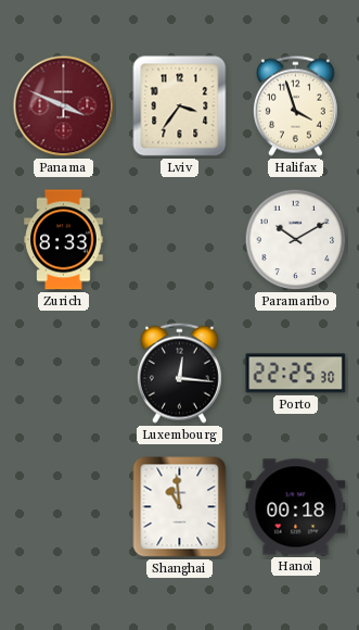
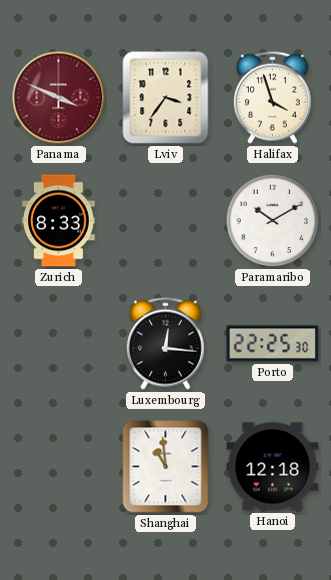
Hanoi: 00:18 -> 12:18
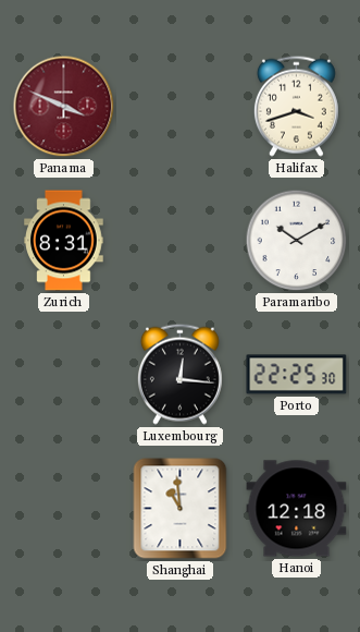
Lviv: 3:36 -> none
Halifax: 3:57 -> 3:42
Zurich: 8:33 -> 8:31
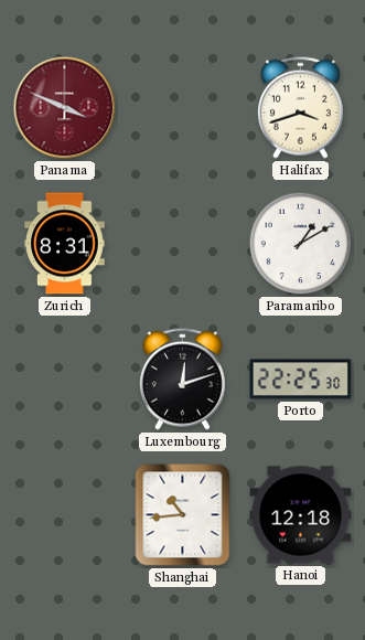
Paramaribo: 10:10 -> 1:10
Luxembourg: 12:16 -> 12:12
Shanghai: 10:59 -> 10:44
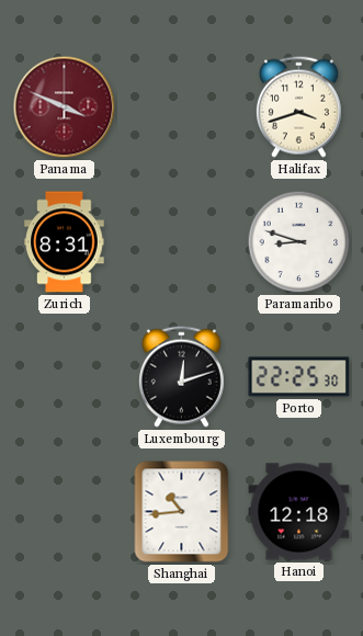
Paramaribo: 1:10 -> 8:48
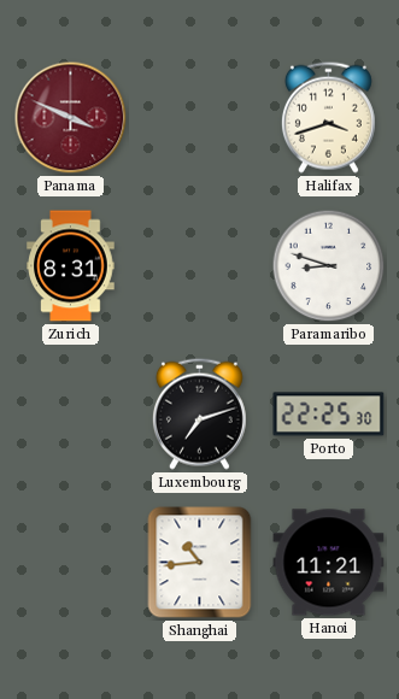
Luxembourg: 12:12 -> 7:12
Hanoi: 12:18 -> 11:21
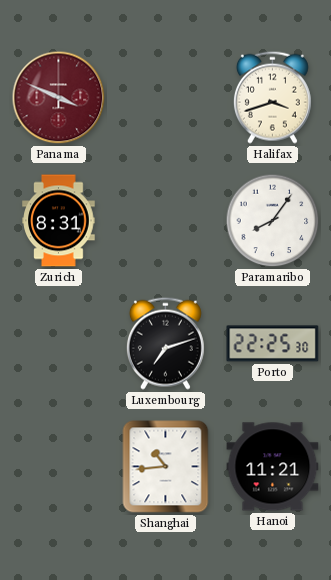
Paramaribo: 8:48 -> 8:06
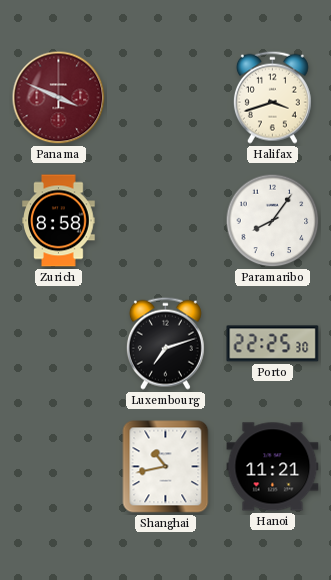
Zurich: 8:31 -> 8:58
Shanghai: 10:44 -> 10:43
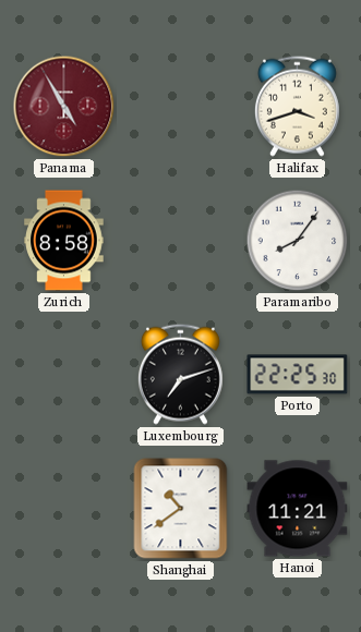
Panama: 3:49 -> 4:55
Shanghai: 10:43 -> 10:39
